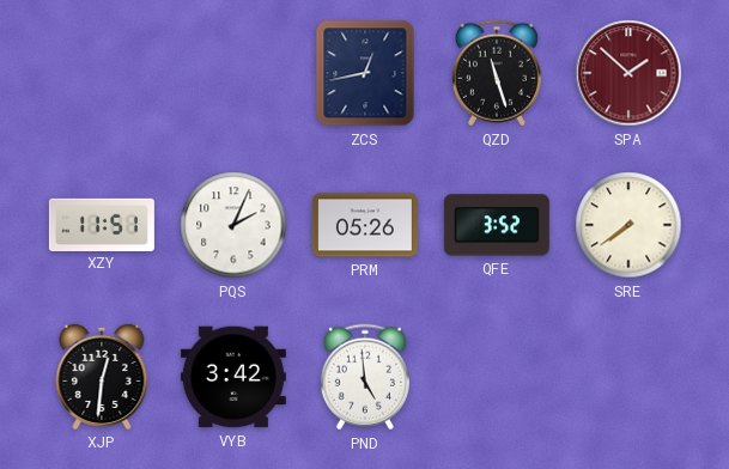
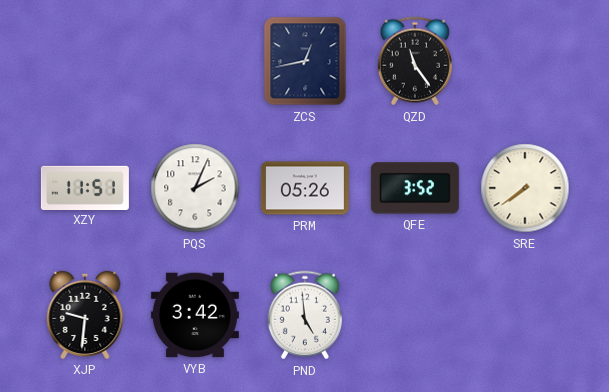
QZD: 11:27 -> 11:24
SPA: 1:52 -> none
XJP: 12:31 -> 9:31
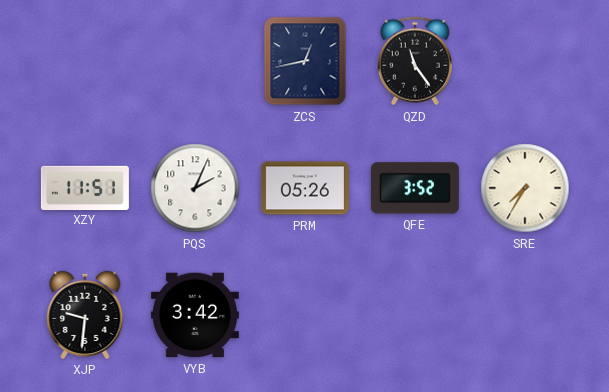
SRE: 7:39 -> 7:35
PND: 4:59 -> none
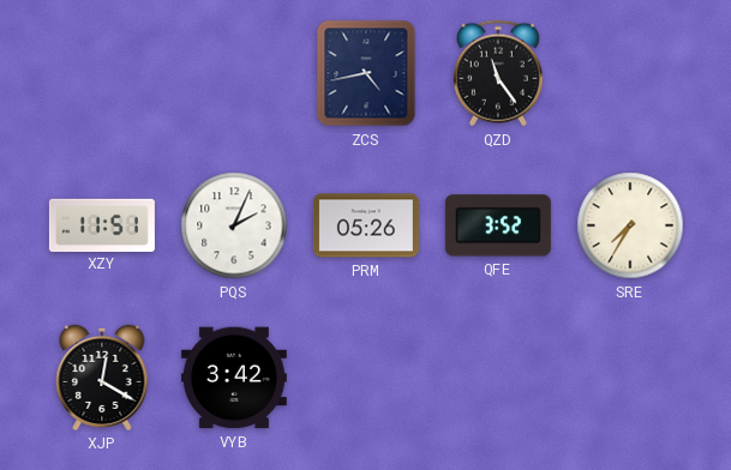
ZCS: 12:43 -> 4:43
XJP: 9:31 -> 12:20
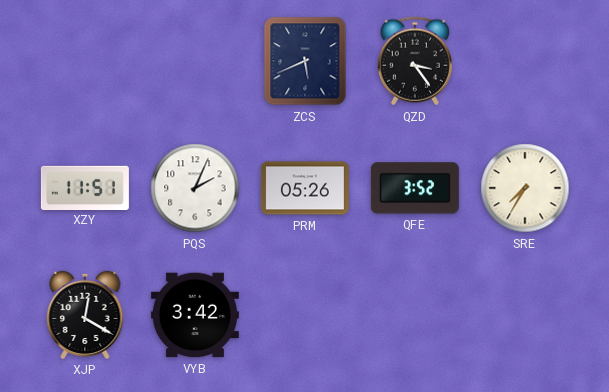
ZCS: 4:43 -> 5:41
QZD: 11:24 -> 3:24
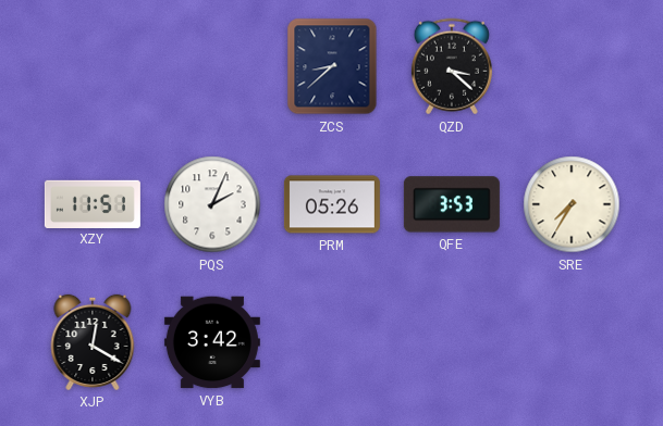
ZCS: 5:41 -> 8:38
QZD: 3:24 -> 3:22
QFE: 3:52 -> 3:53
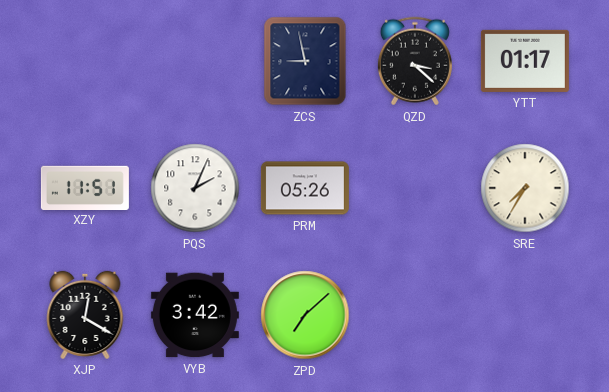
ZCS: 8:38 -> 8:58
YTT: none -> 01:17
QFE: 3:53 -> none
ZPD: none -> 7:08
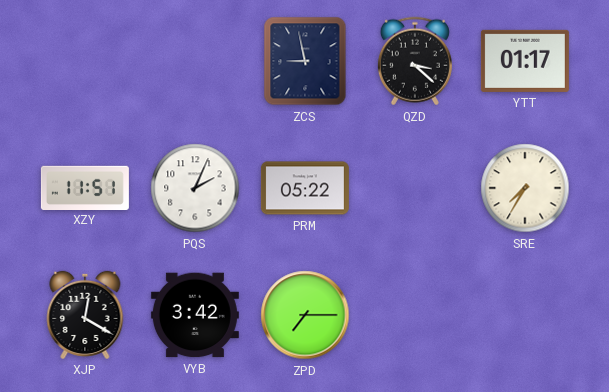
PRM: 05:26 -> 05:22
ZPD: 7:08 -> 7:15
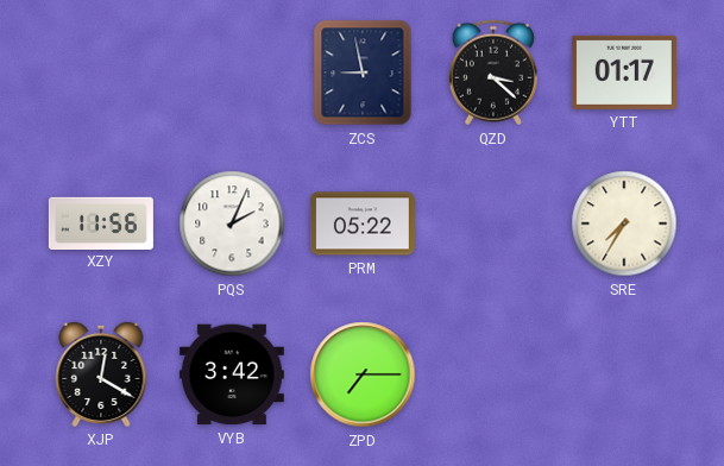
XZY: 11:51 -> 11:56
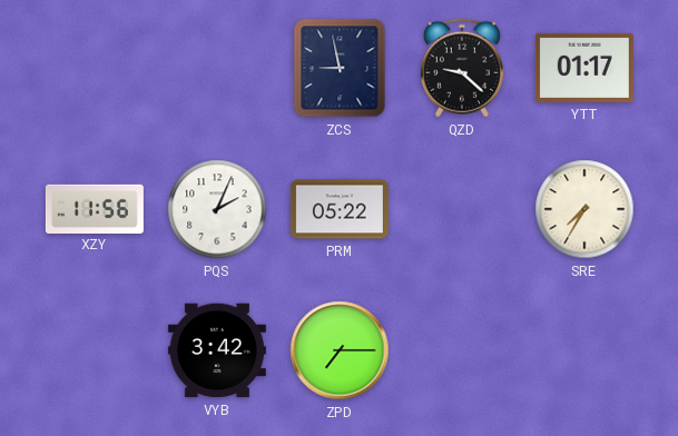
QZD: 3:22 -> 9:22
XJP: 12:20 -> none
